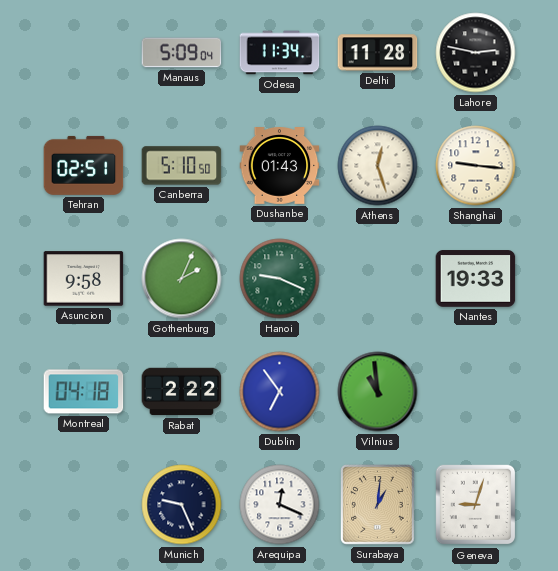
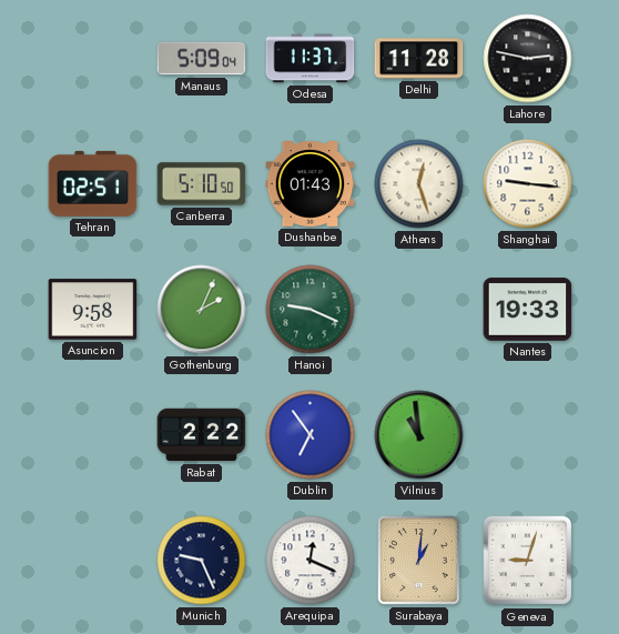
Odesa: 11:34 -> 11:37
Montreal: 04:18 -> none
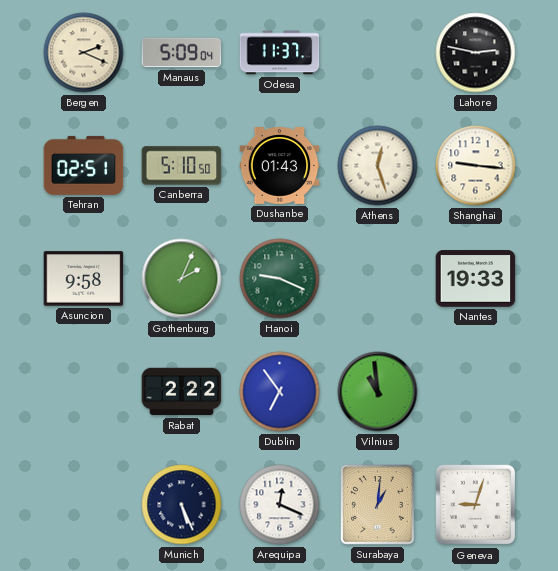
Bergen: none -> 2:19
Delhi: 11:28 -> none
Munich: 9:26 -> 5:26
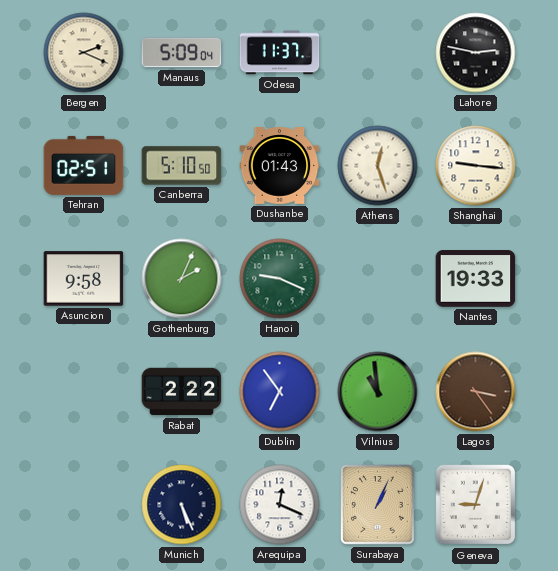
Lagos: none -> 3:24
Surabaya: 1:01 -> 1:04
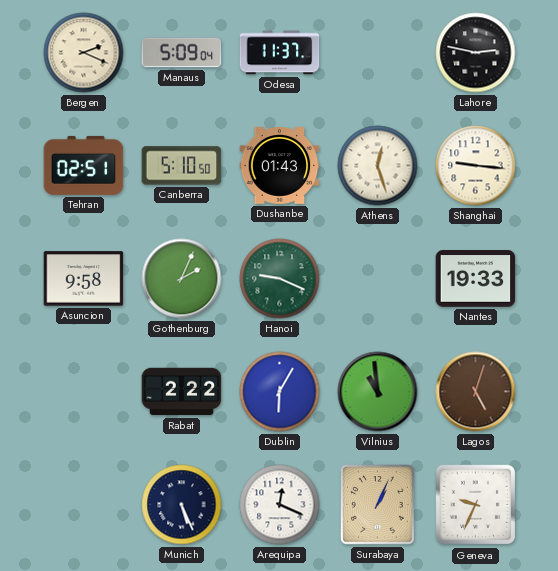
Dublin: 6:54 -> 6:05
Lagos: 3:24 -> 5:03
Geneva: 9:03 -> 9:34
